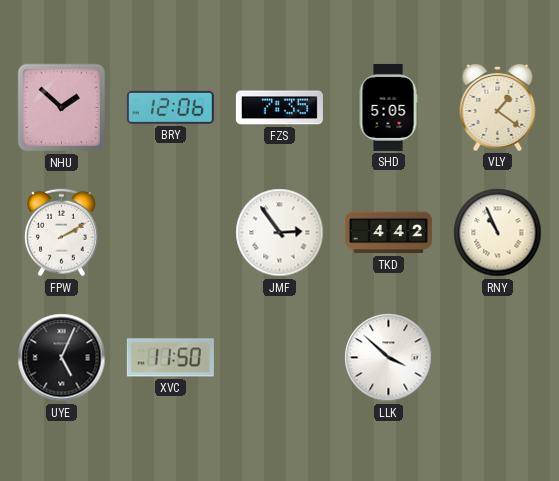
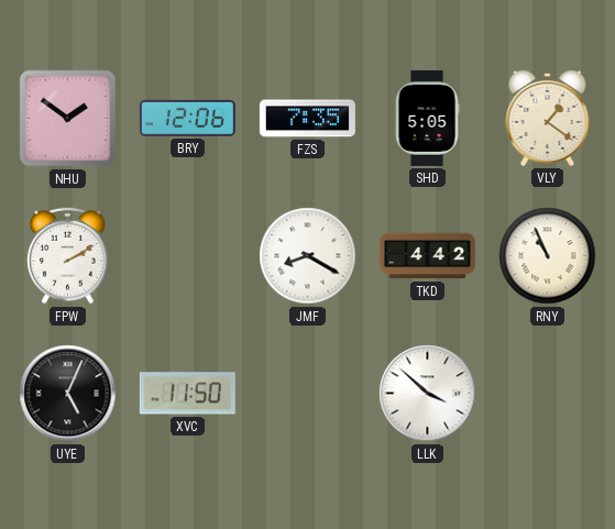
NHU: 1:52 -> 1:51
JMF: 2:54 -> 8:20
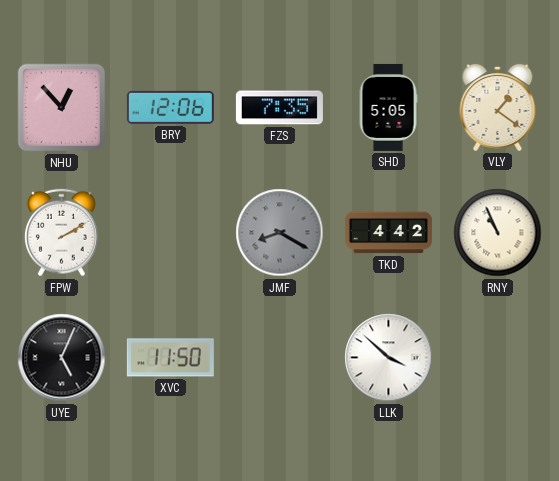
NHU: 1:51 -> 12:53
JMF dial: white -> grey
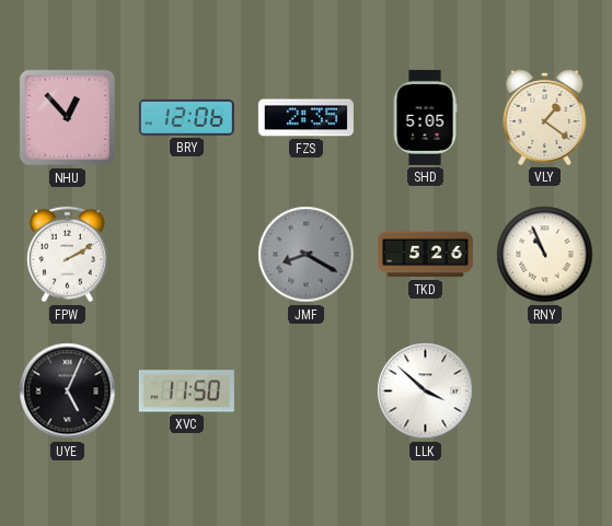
FZS: 7:35 -> 2:35
TKD: 4:42 -> 5:26
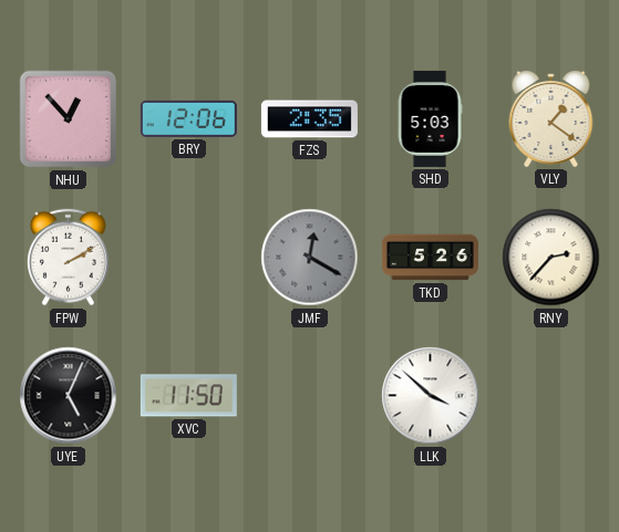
SHD: 5:05 -> 5:03
JMF: 8:20 -> 12:20
RNY: 10:56 -> 2:37
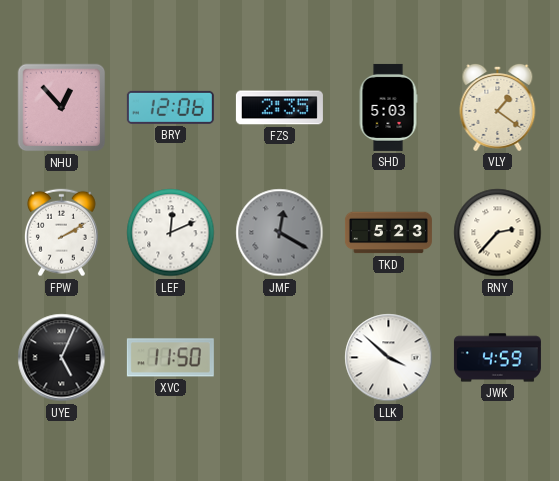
LEF: none -> 12:11
TKD: 5:26 -> 5:23
JWK: none -> 4:59
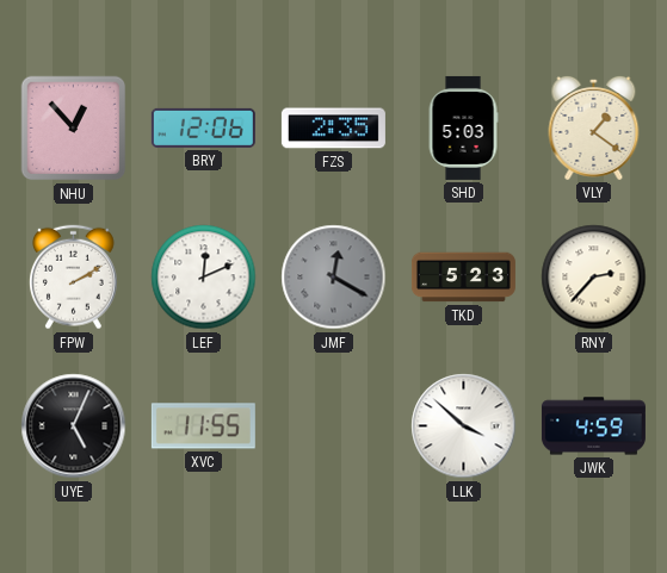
XVC: 11:50 -> 11:55
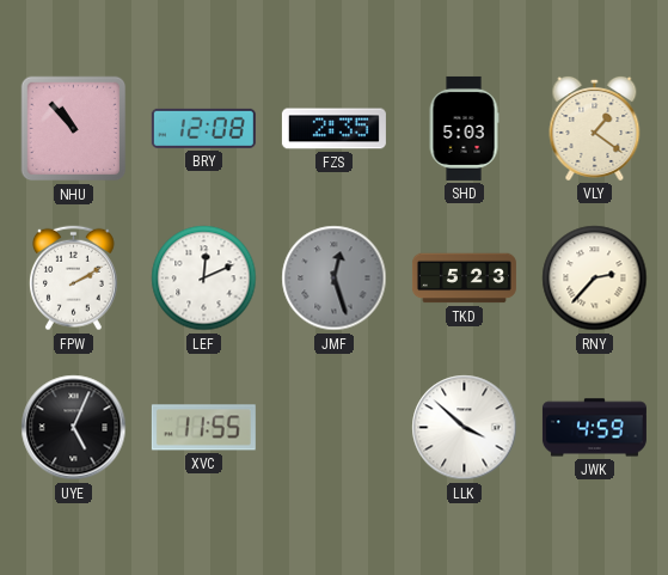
NHU: 12:53 -> 10:53
BRY: 12:06 -> 12:08
JMF: 12:20 -> 12:27
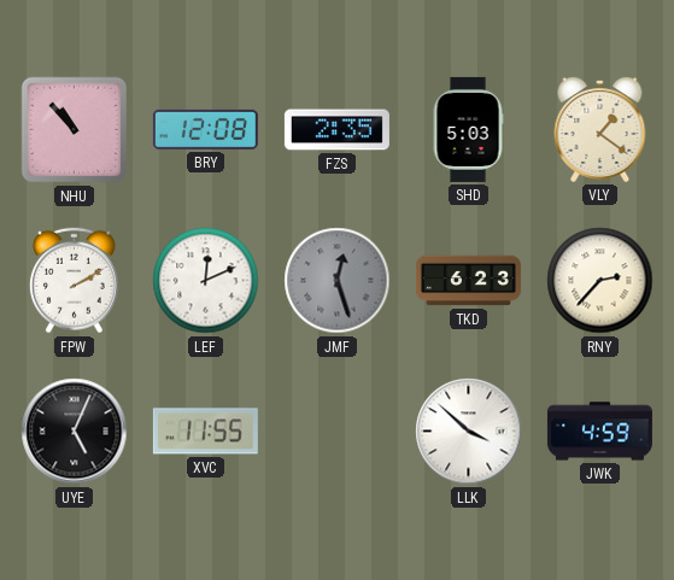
TKD: 5:23 -> 6:23
